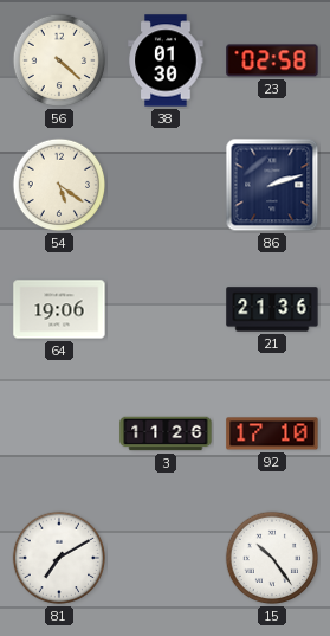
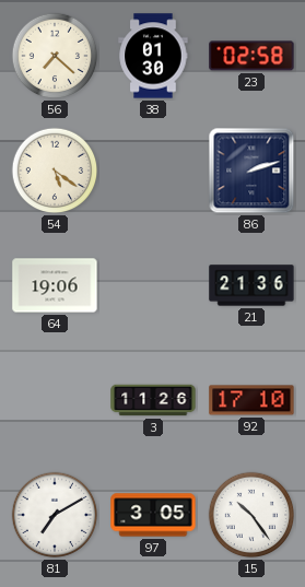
56: 4:22 -> 7:22
97: none -> 3:05
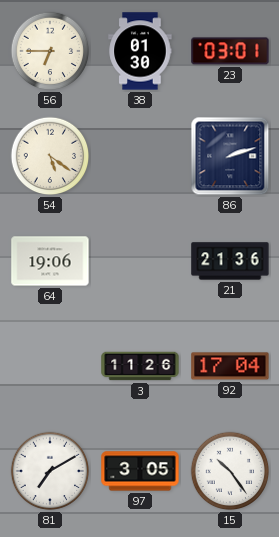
56: 7:22 -> 6:45
23: 02:58 -> 03:01
92: 17:10 -> 17:04
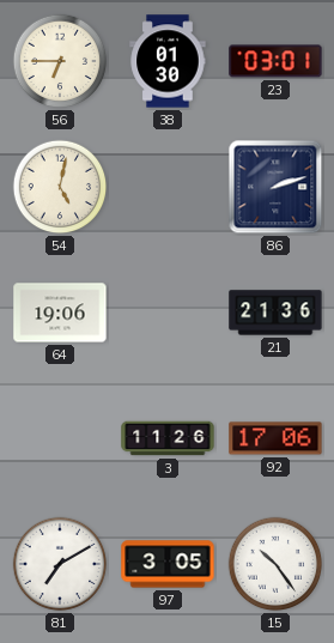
54: 5:21 -> 5:02
92: 17:04 -> 17:06
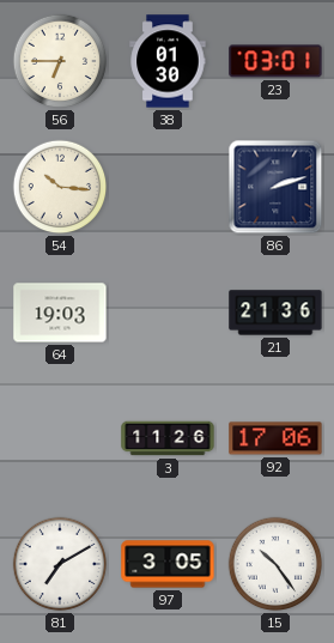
54: 5:02 -> 10:16
64: 19:06 -> 19:03
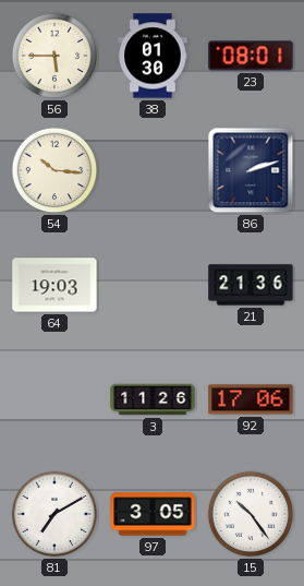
56: 6:45 -> 5:45
23: 03:01 -> 08:01
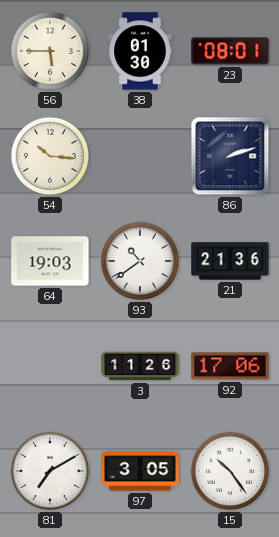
93: none -> 10:39
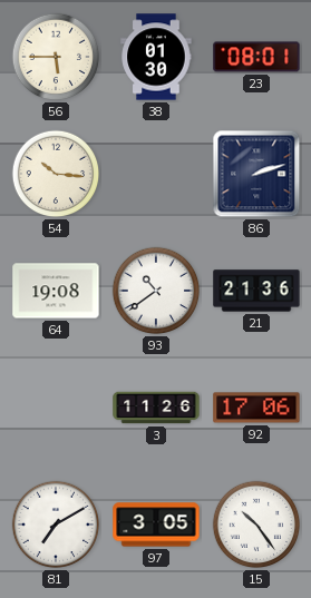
64: 19:03 -> 19:08
